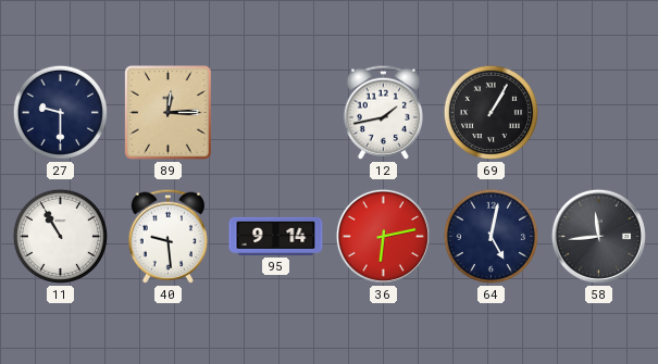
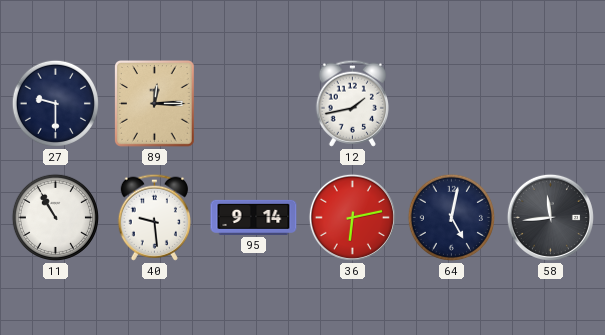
69: 1:05 -> none
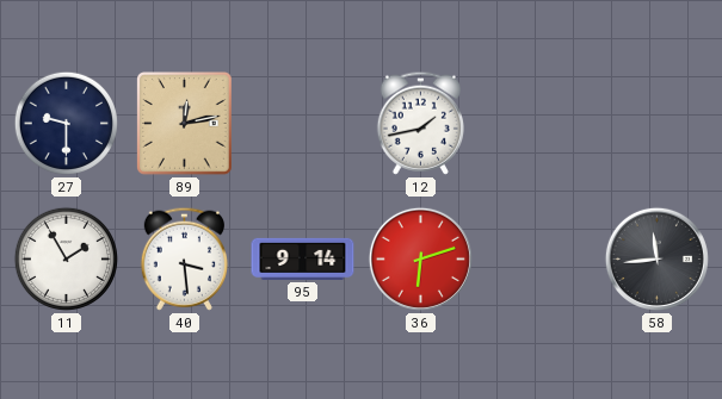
89: 12:15 -> 12:13
11: 10:55 -> 1:55
40: 9:29 -> 3:29
36: 6:13 -> 6:12
64: 5:02 -> none
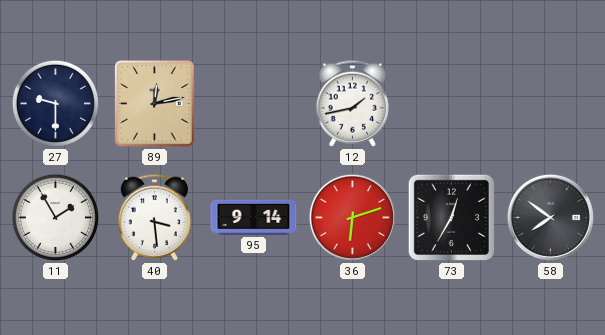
73: none -> 12:35
58: 11:44 -> 7:51
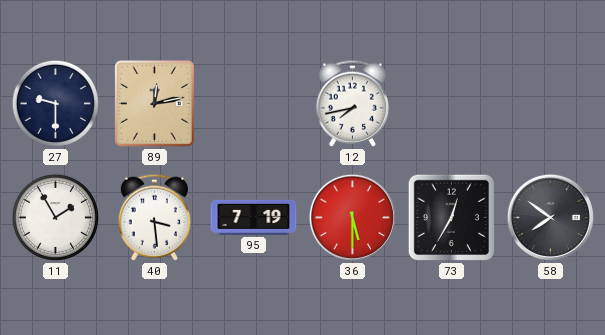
12: 1:43 -> 7:43
95: 9:14 -> 7:19
36: 6:12 -> 5:30
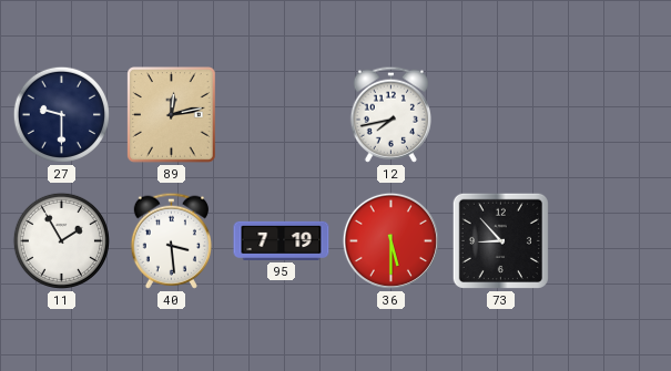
73: 12:35 -> 8:53
58: 7:51 -> none
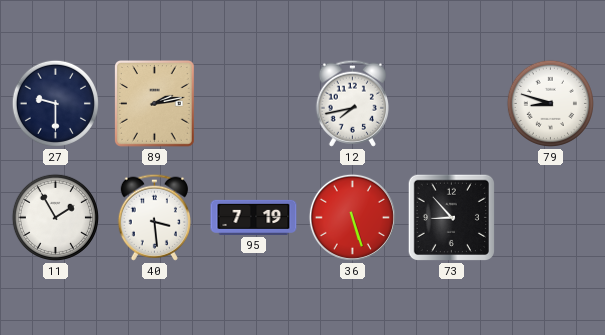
89: 12:13 -> 2:13
79: none -> 8:48
36: 5:30 -> 5:27
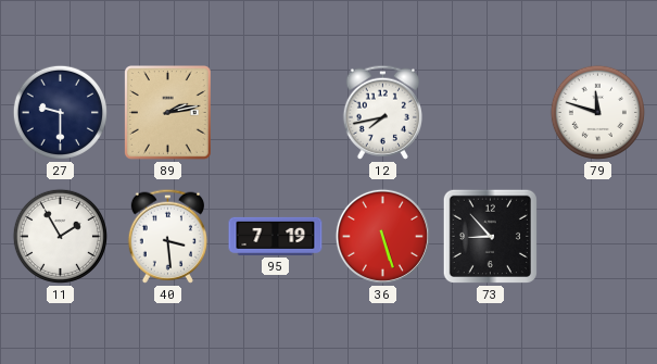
79: 8:48 -> 11:48
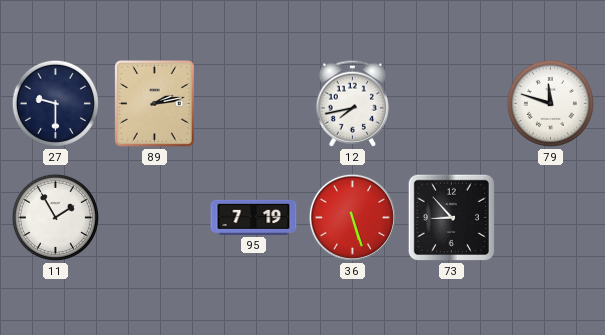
40: 3:29 -> none
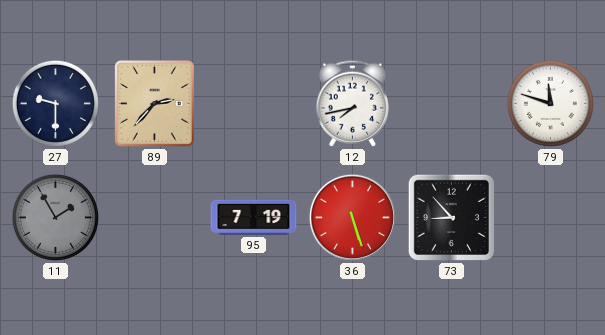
89: 2:13 -> 2:37
11 dial: white -> grey
